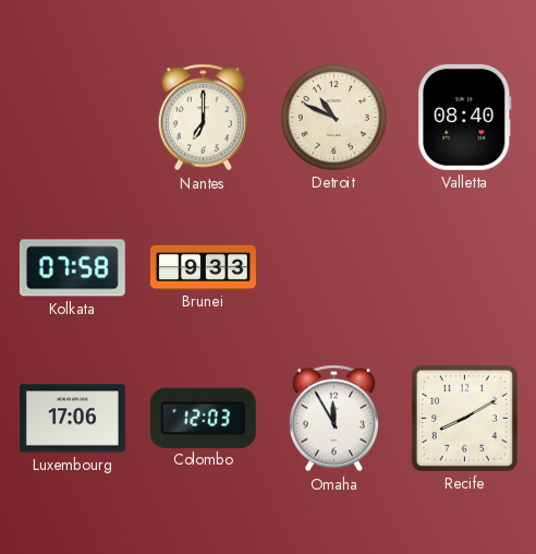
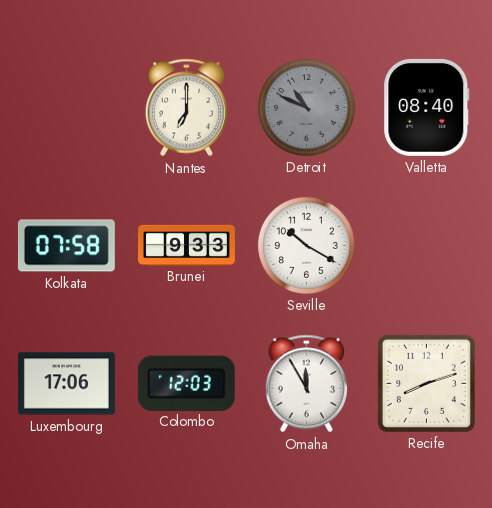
Detroit dial: cream -> grey
Seville: none -> 10:20
Recife: 8:10 -> 8:12
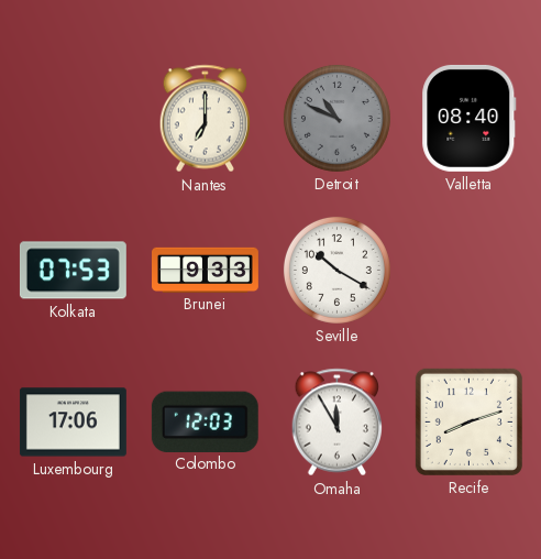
Kolkata: 07:58 -> 07:53
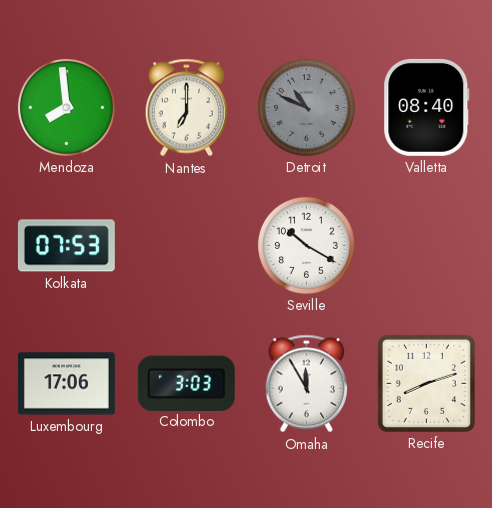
Mendoza: none -> 7:59
Brunei: 9:33 -> none
Colombo: 12:03 -> 3:03
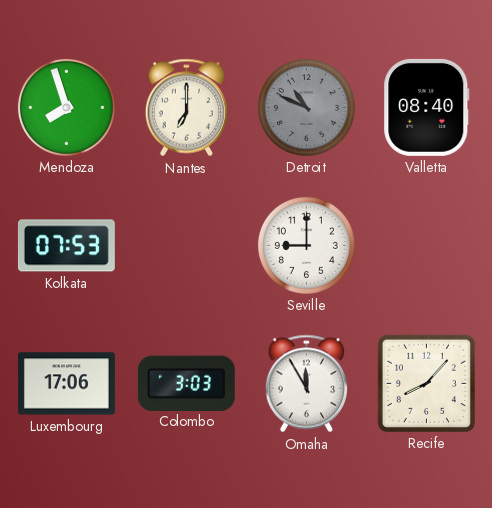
Mendoza: 7:59 -> 7:57
Seville: 10:20 -> 9:00
Recife: 8:12 -> 8:07
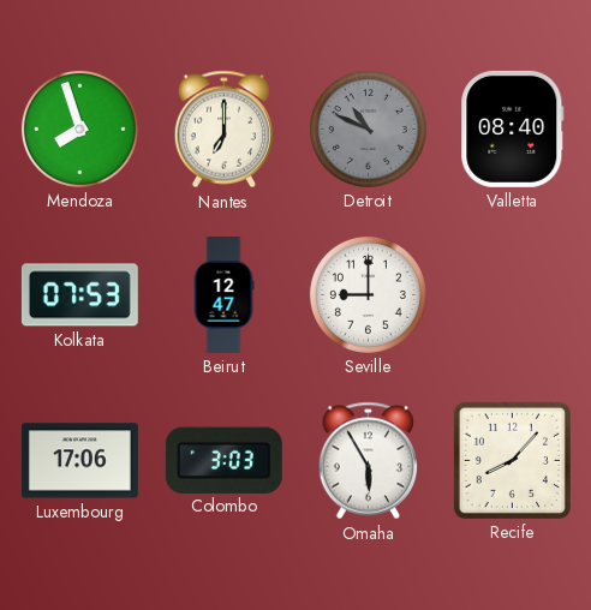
Beirut: none -> 12:47
Omaha: 11:55 -> 5:55
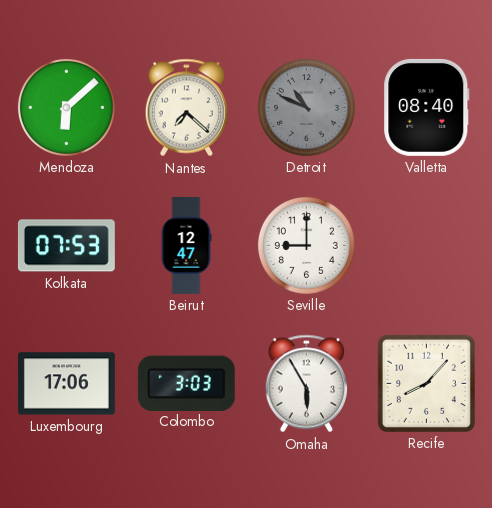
Mendoza: 7:57 -> 6:08
Nantes: 7:00 -> 7:22
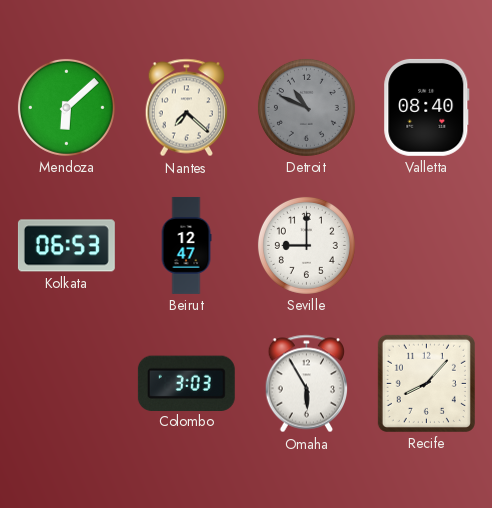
Kolkata: 07:53 -> 06:53
Luxembourg: 17:06 -> none
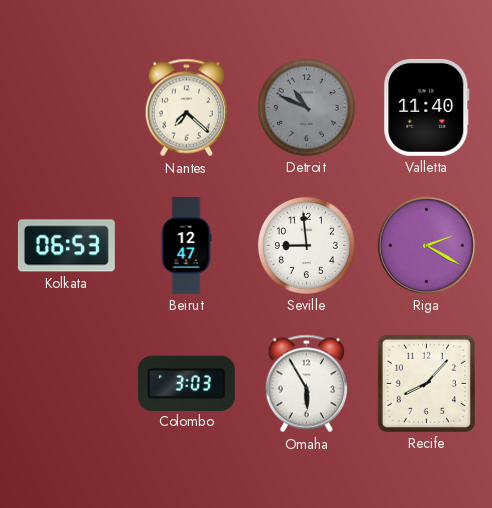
Mendoza: 6:08 -> none
Valletta: 08:40 -> 11:40
Seville: 9:00 -> 8:59
Riga: none -> 2:20
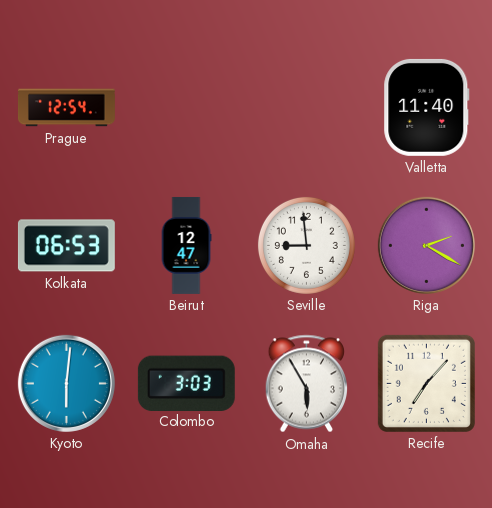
Prague: none -> 12:54
Nantes: 7:22 -> none
Detroit: 10:49 -> none
Kyoto: none -> 6:01
Recife: 8:07 -> 7:07
